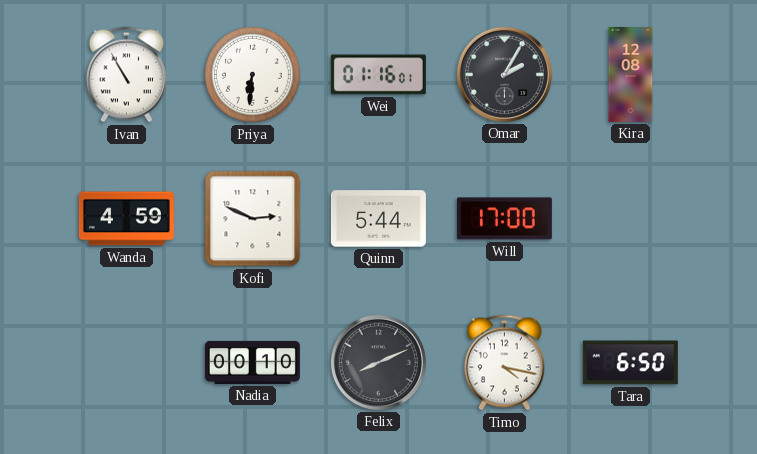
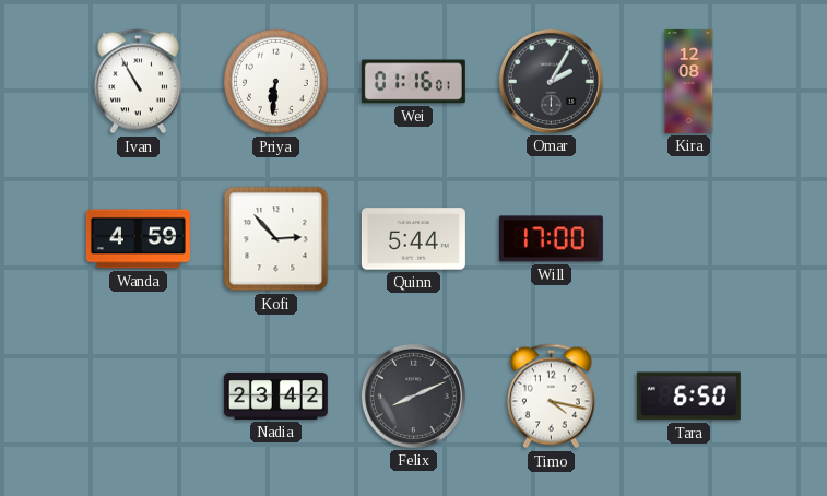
Kofi: 2:49 -> 2:53
Nadia: 00:10 -> 23:42
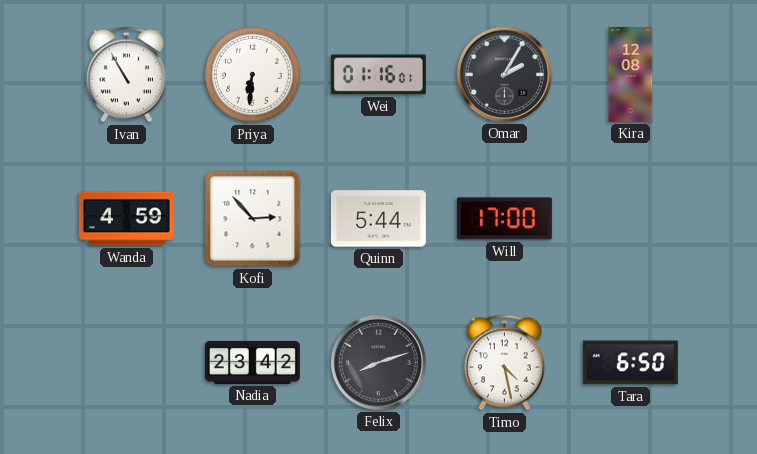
Felix: 8:11 -> 8:12
Timo: 4:17 -> 4:28
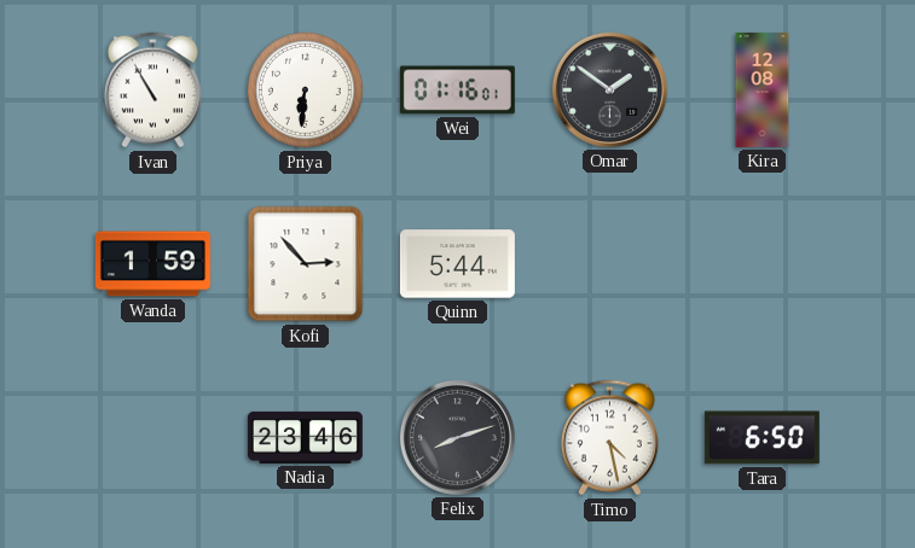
Omar: 2:05 -> 1:51
Wanda: 4:59 -> 1:59
Will: 17:00 -> none
Nadia: 23:42 -> 23:46
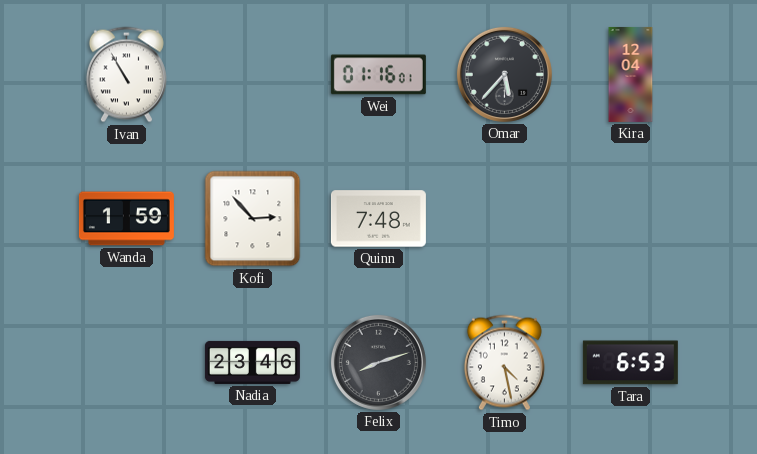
Priya: 6:31 -> none
Omar: 1:51 -> 5:37
Kira: 12:08 -> 12:04
Quinn: 5:44 -> 7:48
Tara: 6:50 -> 6:53
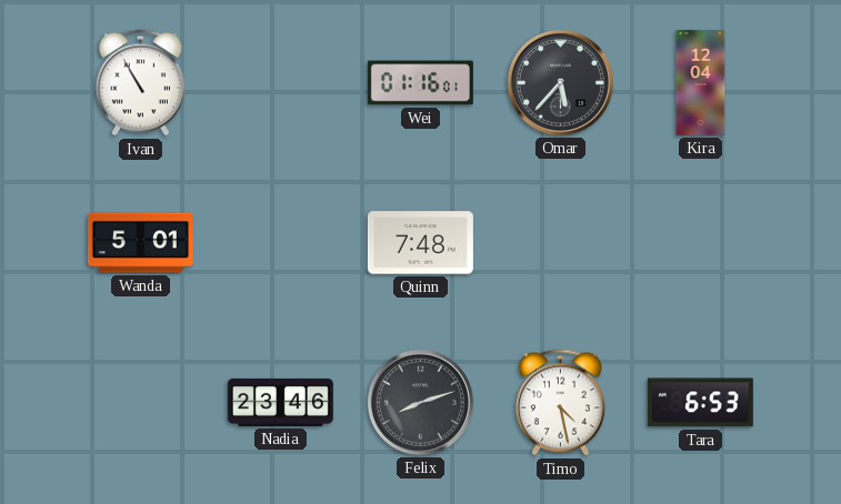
Wanda: 1:59 -> 5:01
Kofi: 2:53 -> none
